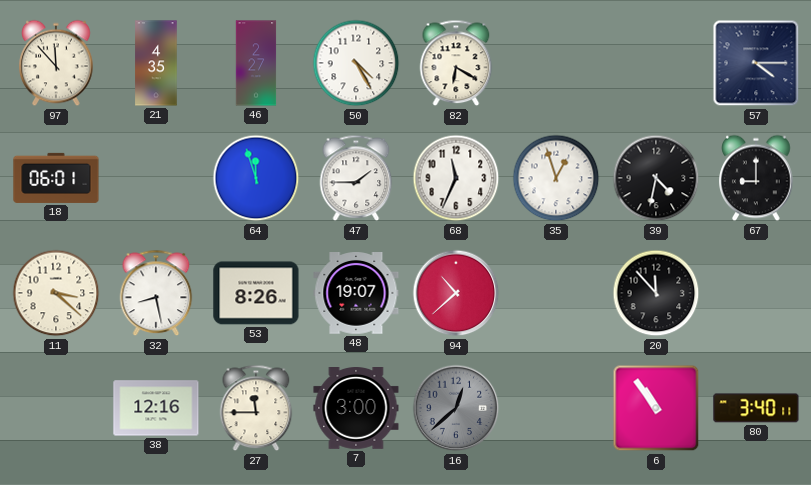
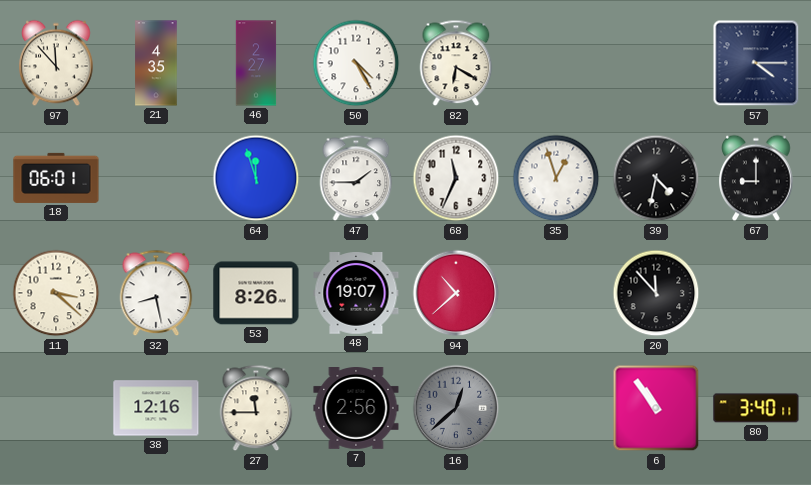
7: 3:00 -> 2:56
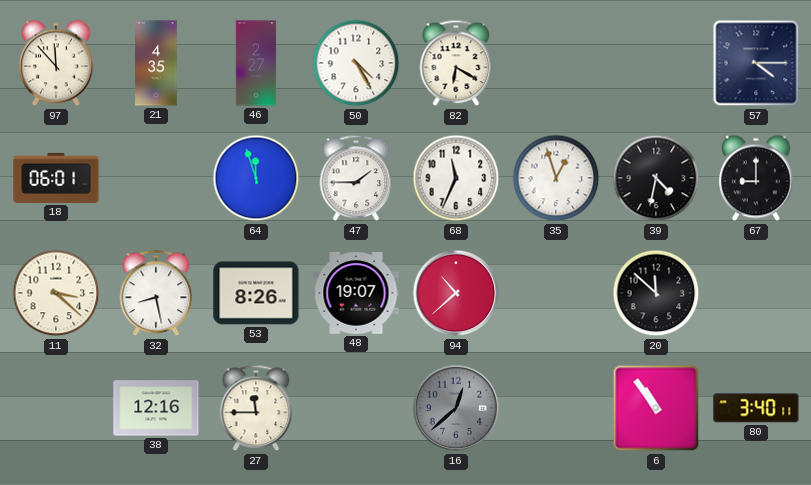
20: 11:53 -> 11:52
7: 2:56 -> none
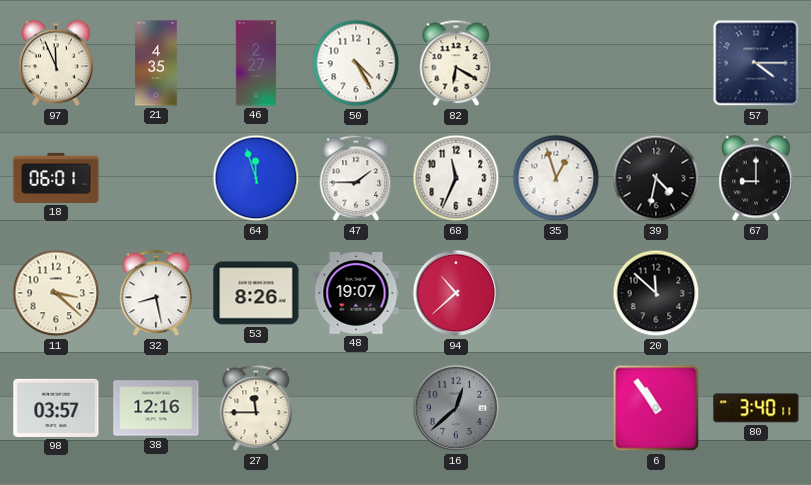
97: 11:53 -> 11:56
98: none -> 03:57
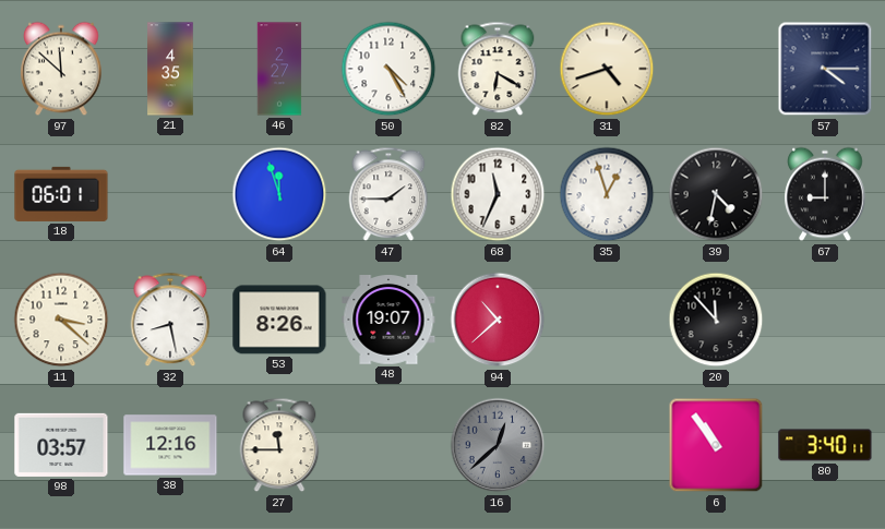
97: 11:56 -> 11:52
31: none -> 4:42
20: 11:52 -> 11:53
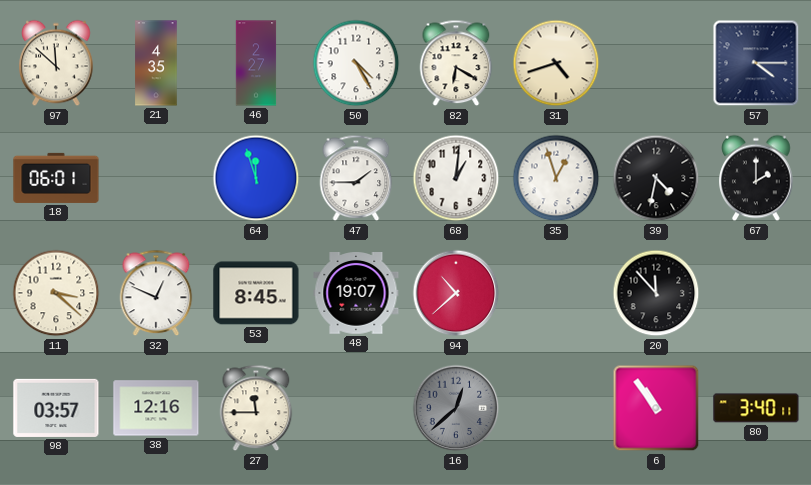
68: 11:34 -> 1:01
67: 9:00 -> 2:00
32: 8:28 -> 12:49
53: 8:26 -> 8:45
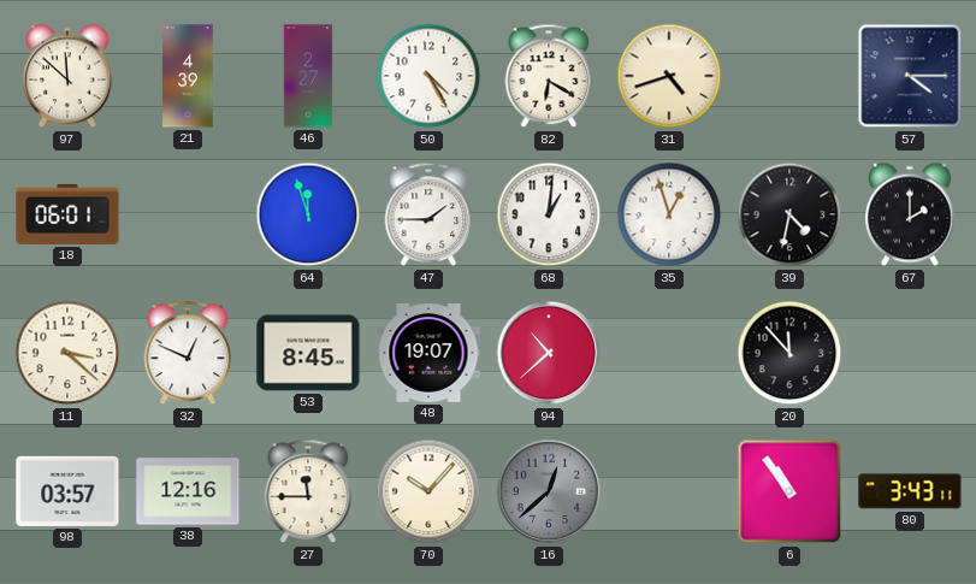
21: 4:35 -> 4:39
70: none -> 10:07
80: 3:40 -> 3:43
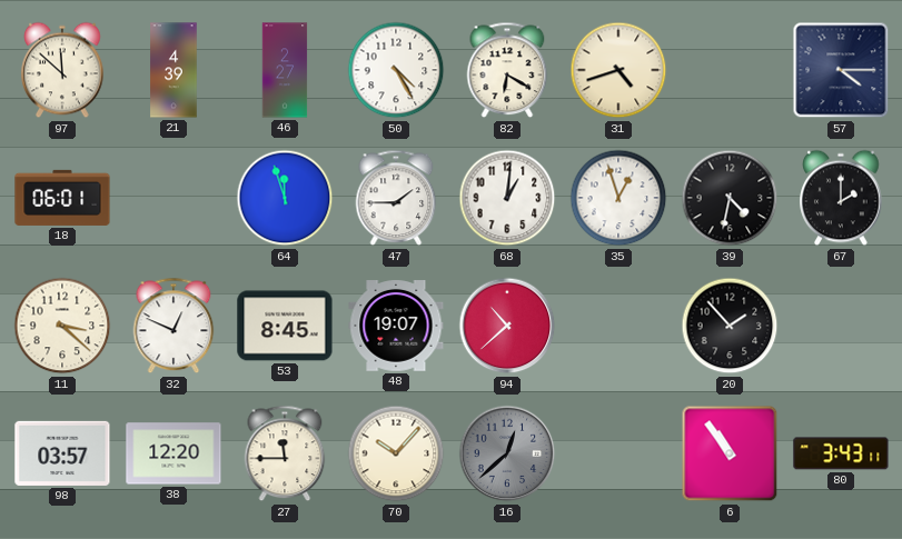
20: 11:53 -> 1:53
38: 12:16 -> 12:20
